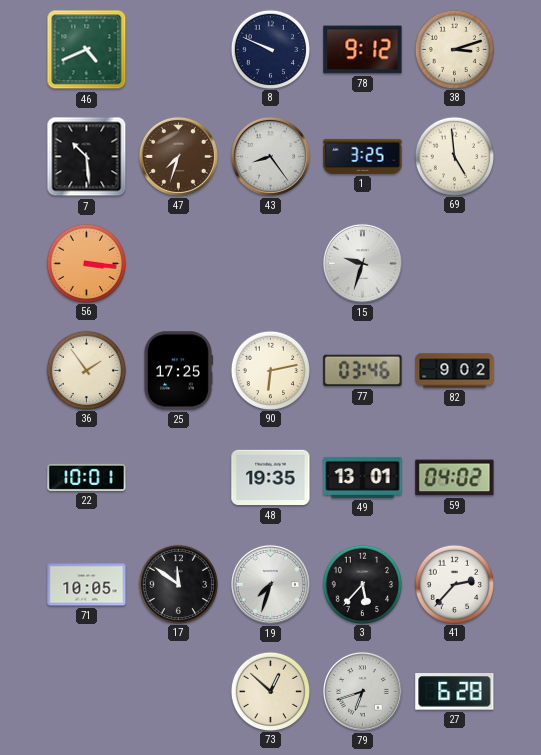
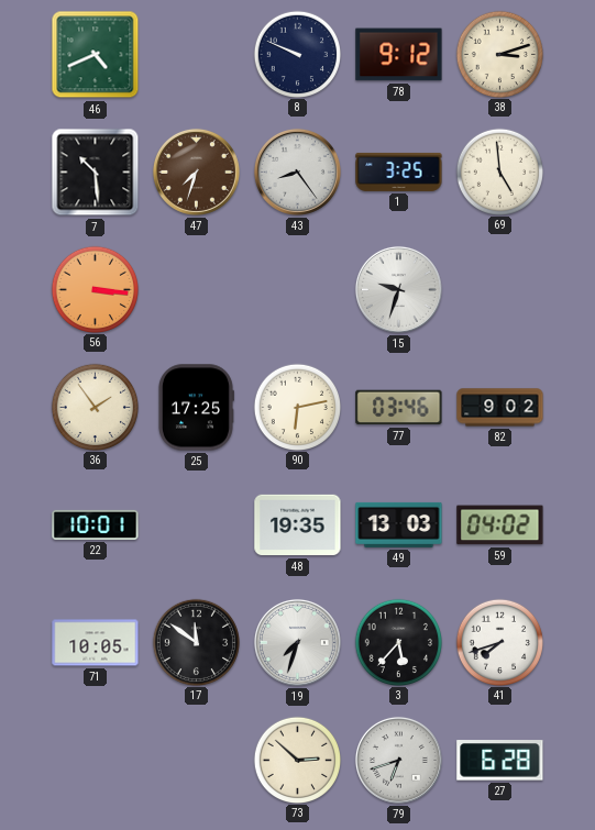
49: 13:01 -> 13:03
41: 2:37 -> 7:42
73: 12:52 -> 2:52
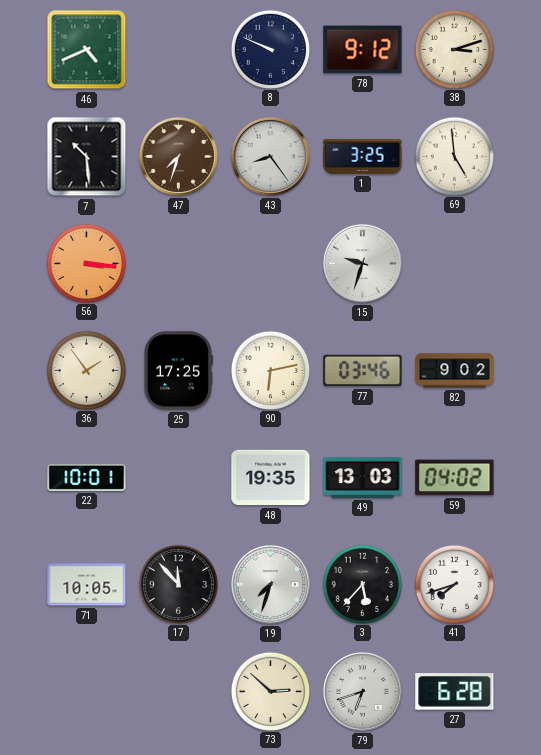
17: 11:51 -> 11:53
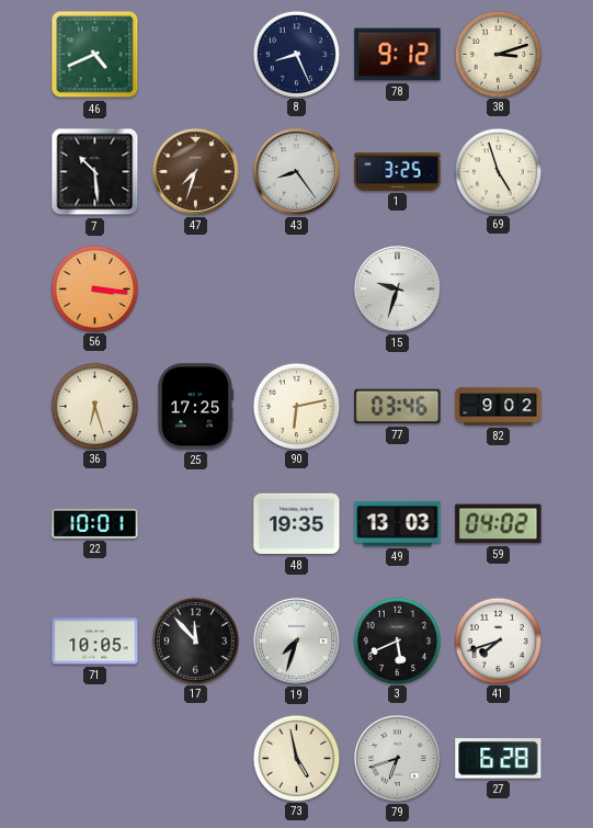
8: 9:49 -> 8:26
69: 4:59 -> 4:57
36: 1:54 -> 6:27
3: 5:37 -> 5:41
73: 2:52 -> 4:58
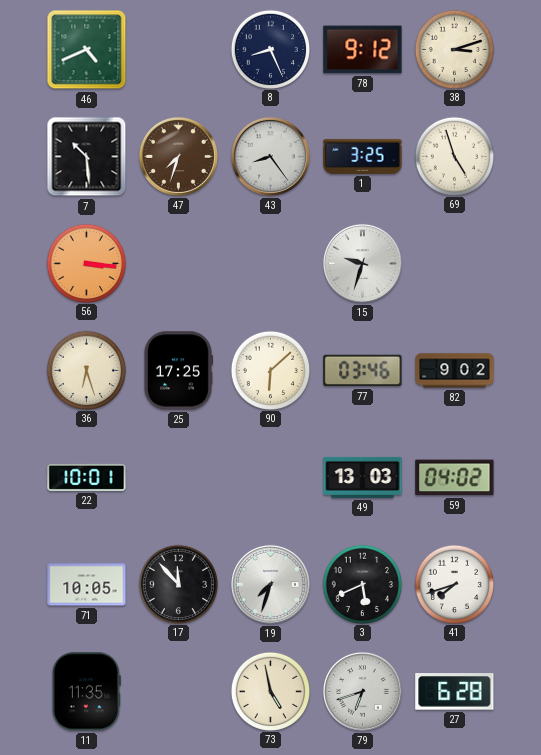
90: 6:13 -> 6:08
48: 19:35 -> none
11: none -> 11:35
